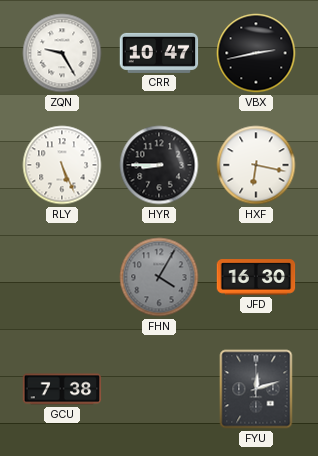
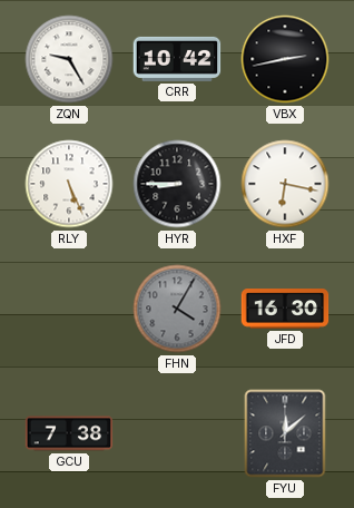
CRR: 10:47 -> 10:42
FYU: 12:12 -> 12:08
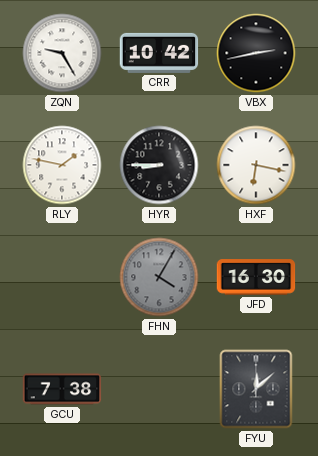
RLY: 5:26 -> 1:47
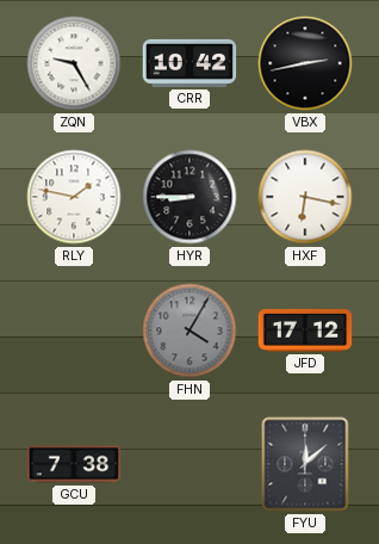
JFD: 16:30 -> 17:12
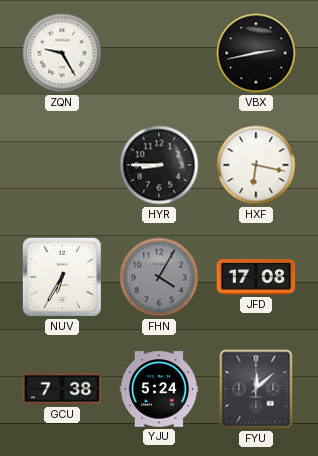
CRR: 10:42 -> none
RLY: 1:47 -> none
NUV: none -> 6:35
JFD: 17:12 -> 17:08
YJU: none -> 5:24
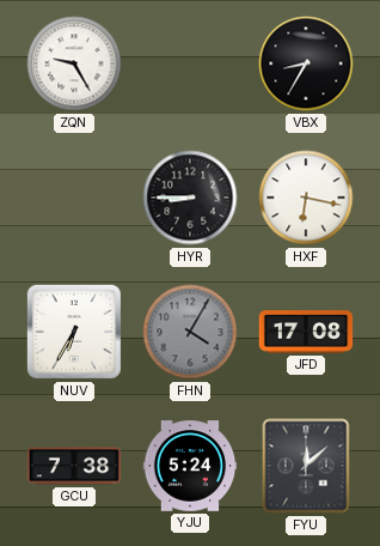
VBX: 2:43 -> 8:35
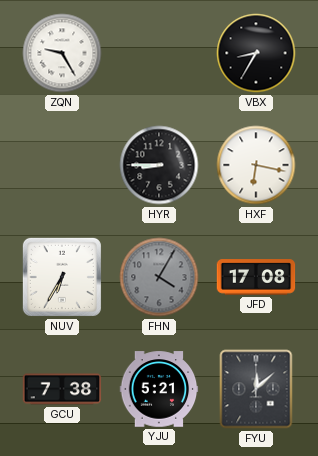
YJU: 5:24 -> 5:21
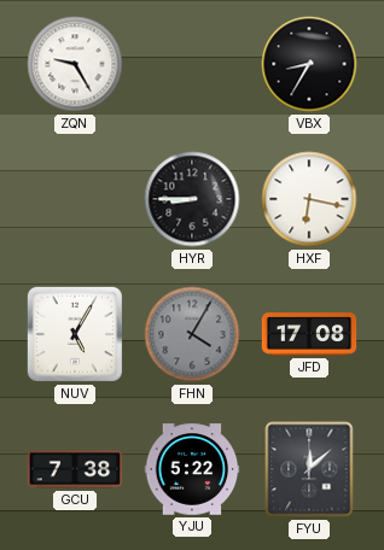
NUV: 6:35 -> 5:05
YJU: 5:21 -> 5:22
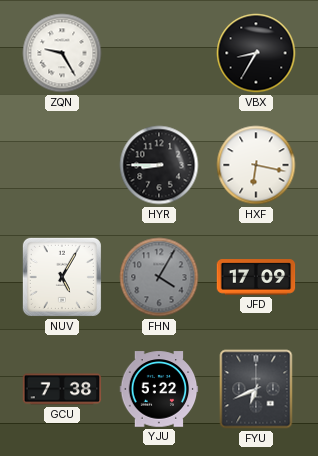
JFD: 17:08 -> 17:09
FYU: 12:08 -> 6:41
